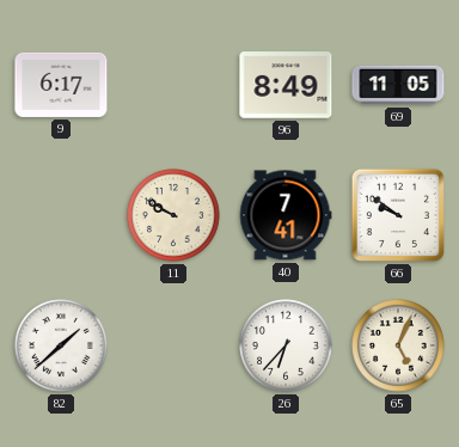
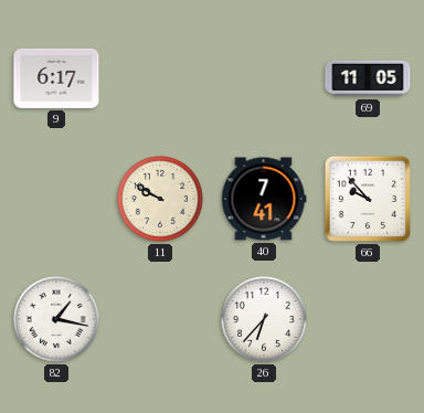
96: 8:49 -> none
66: 9:51 -> 9:53
82: 1:38 -> 1:17
65: 5:04 -> none
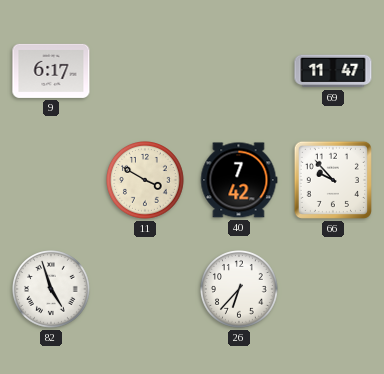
69: 11:05 -> 11:47
11: 9:50 -> 3:50
40: 7:41 -> 7:42
82: 1:17 -> 4:57
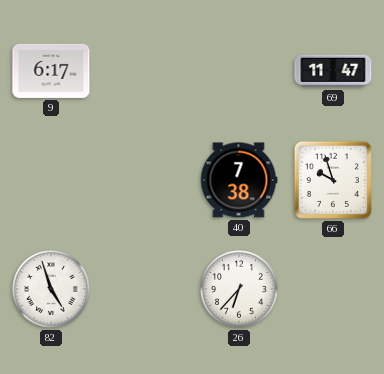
11: 3:50 -> none
40: 7:42 -> 7:38
66: 9:53 -> 9:57
